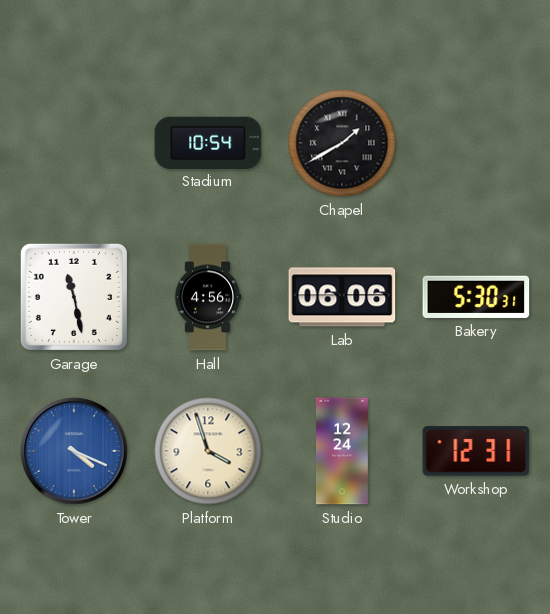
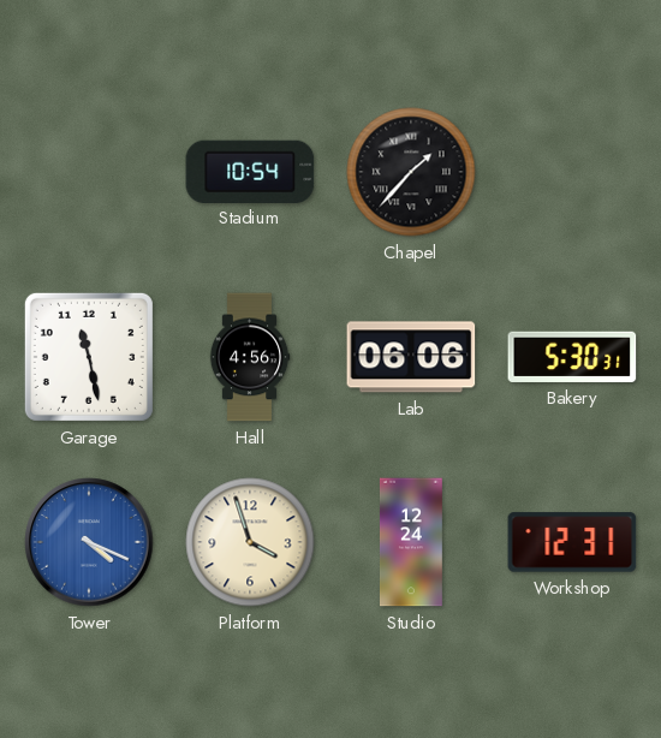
Chapel: 1:40 -> 1:37
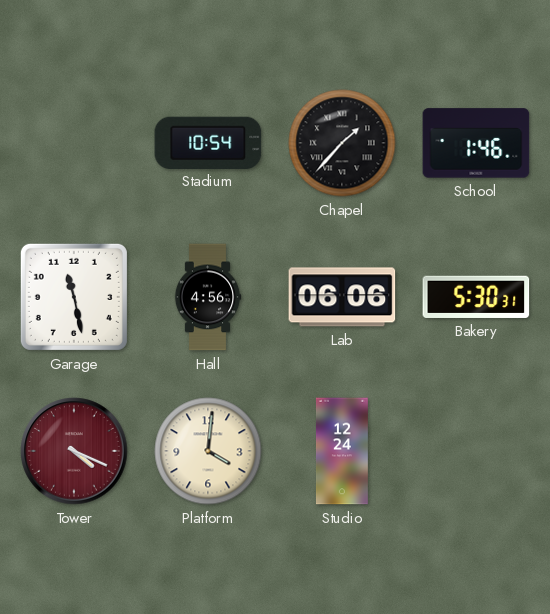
School: none -> 1:46
Tower dial: blue -> burgundy
Platform: 3:57 -> 4:01
Workshop: 12:31 -> none
